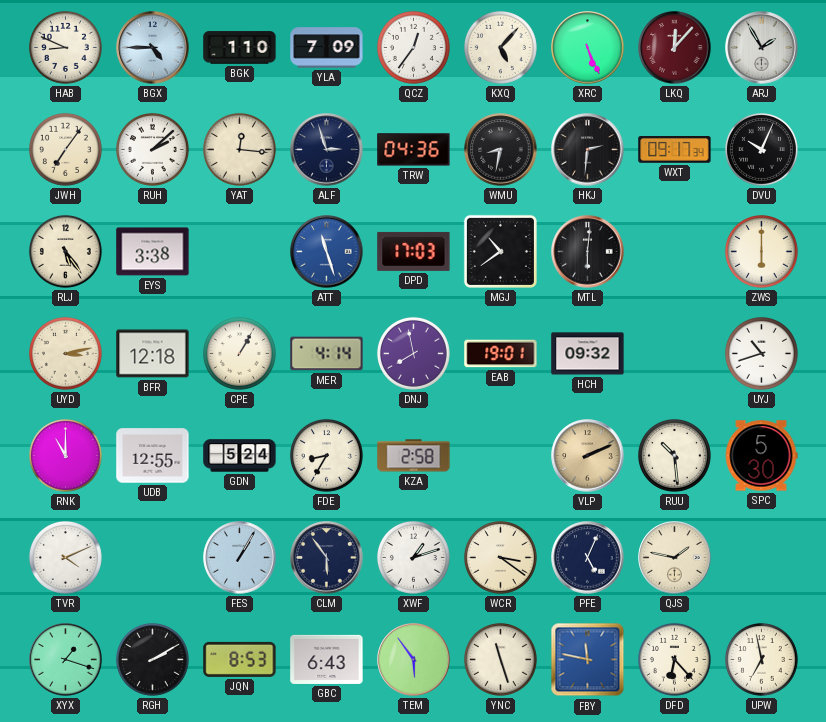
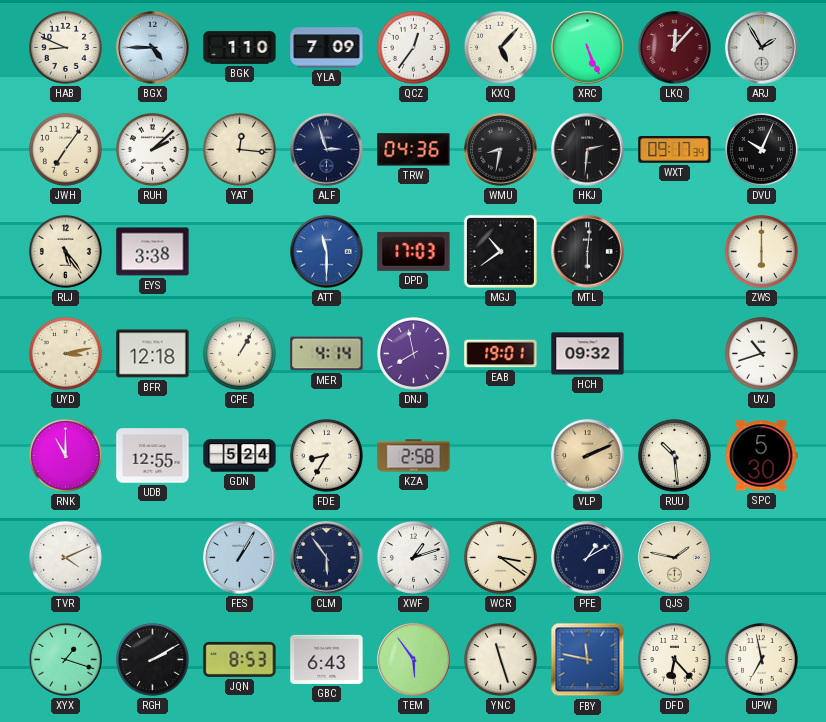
ATT: 11:27 -> 11:30
PFE: 5:04 -> 1:10
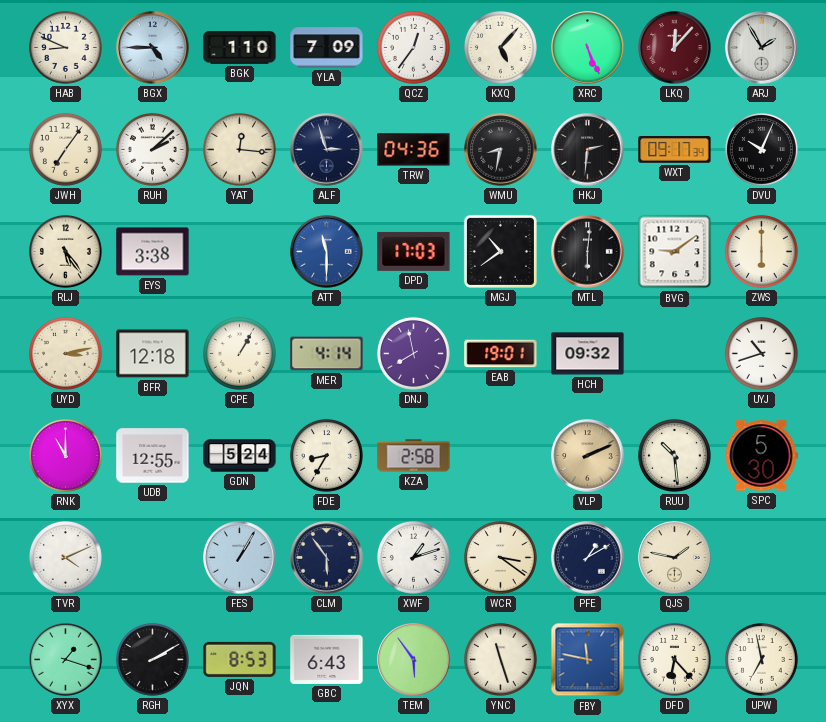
BVG: none -> 9:09
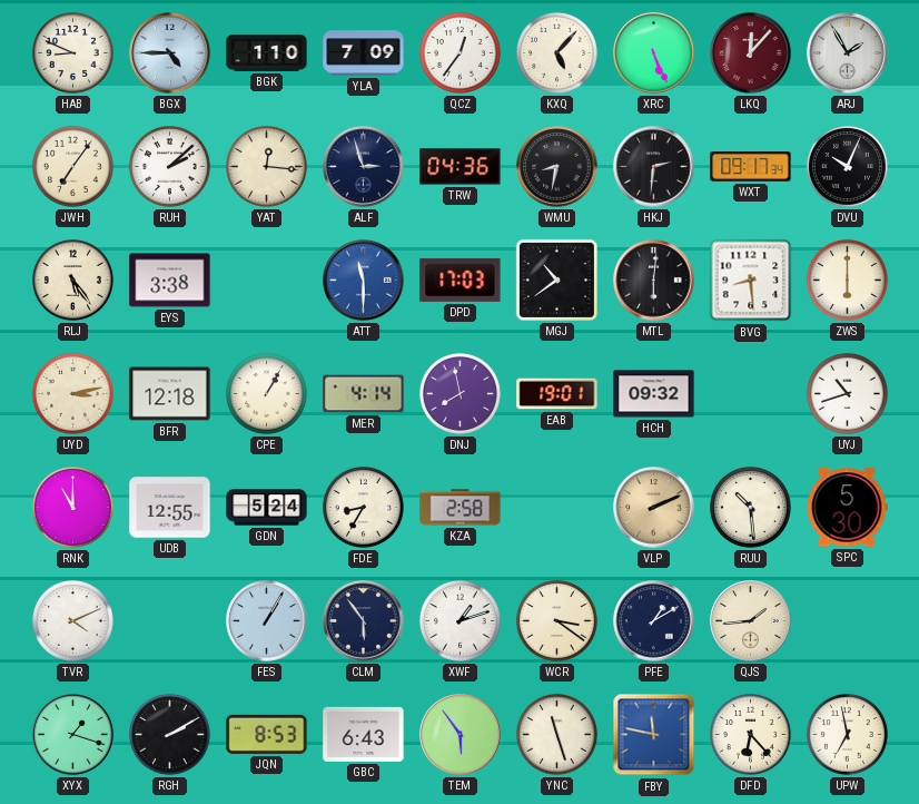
BVG: 9:09 -> 8:29
QJS: 1:47 -> 1:44
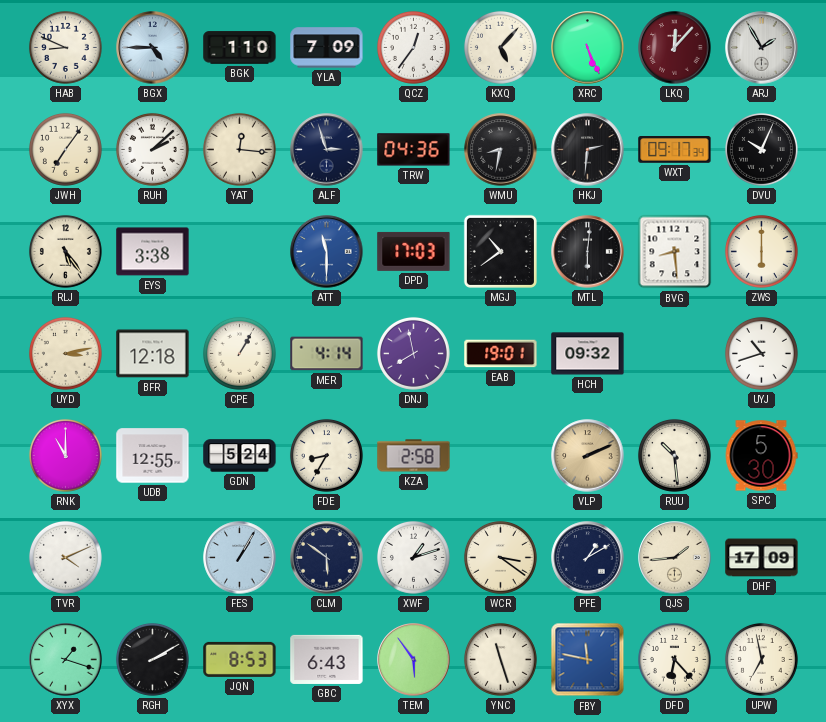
CLM: 5:54 -> 5:51
DHF: none -> 17:09
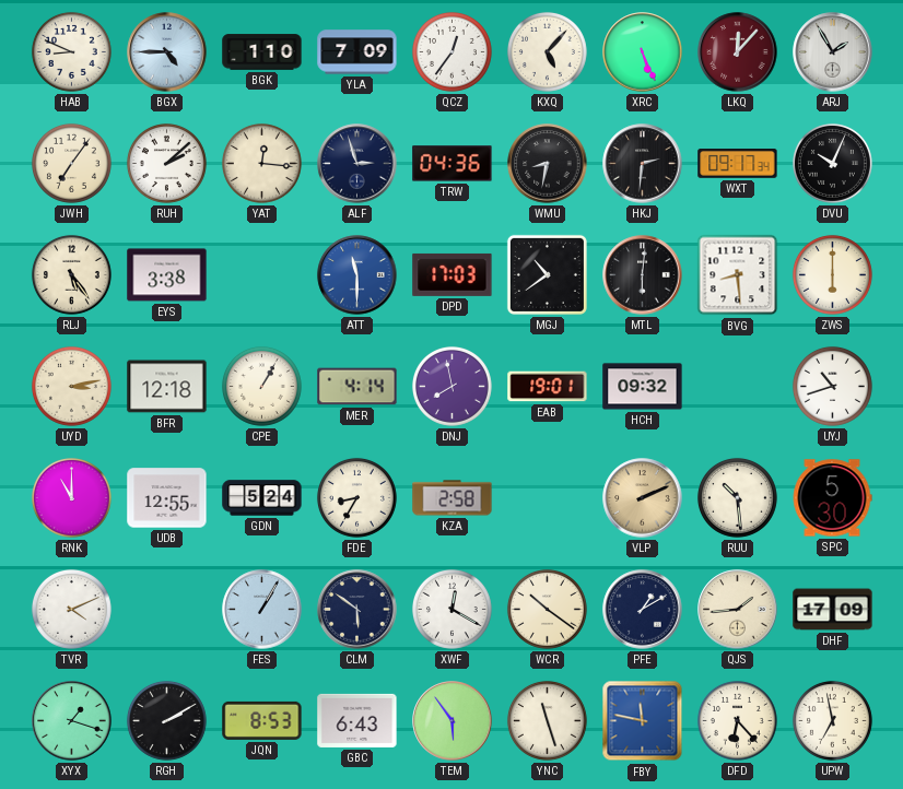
XWF: 1:12 -> 12:20
WCR: 3:21 -> 10:21
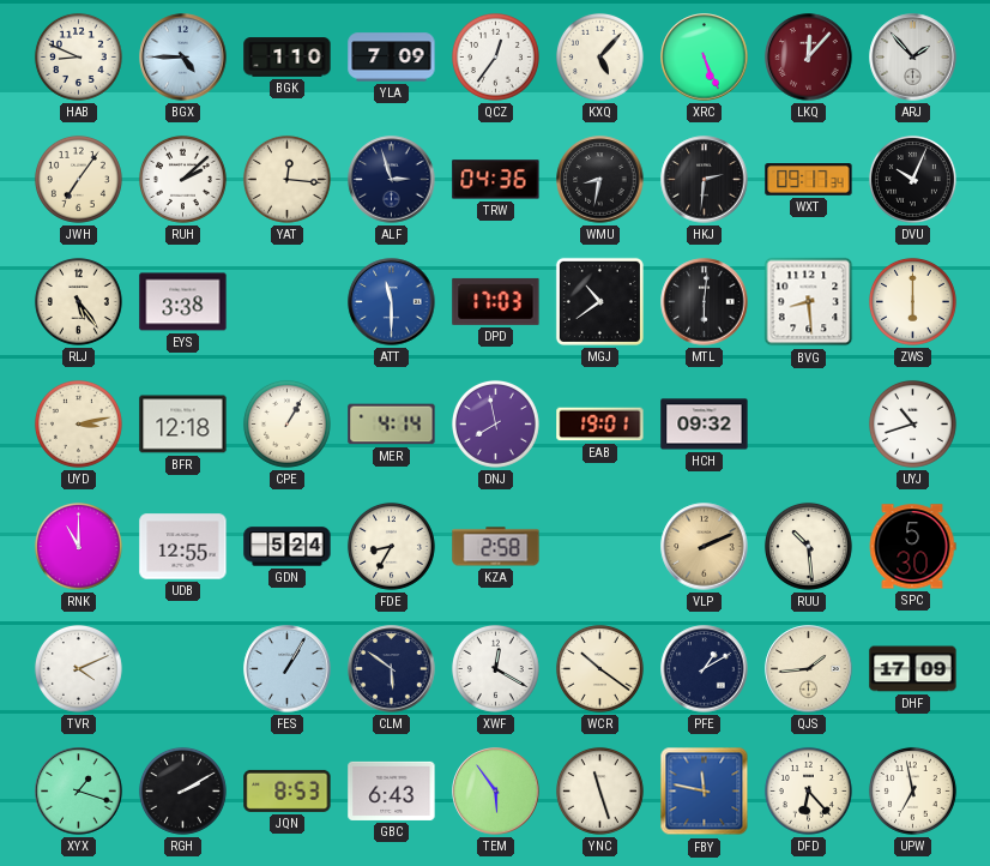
ARJ: 1:55 -> 1:53
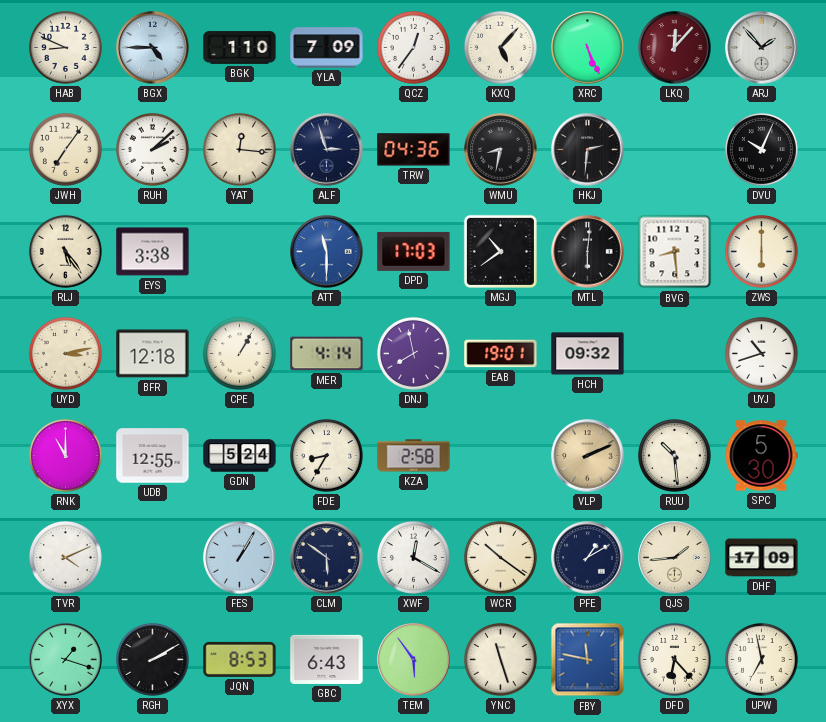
WXT: 09:17 -> none
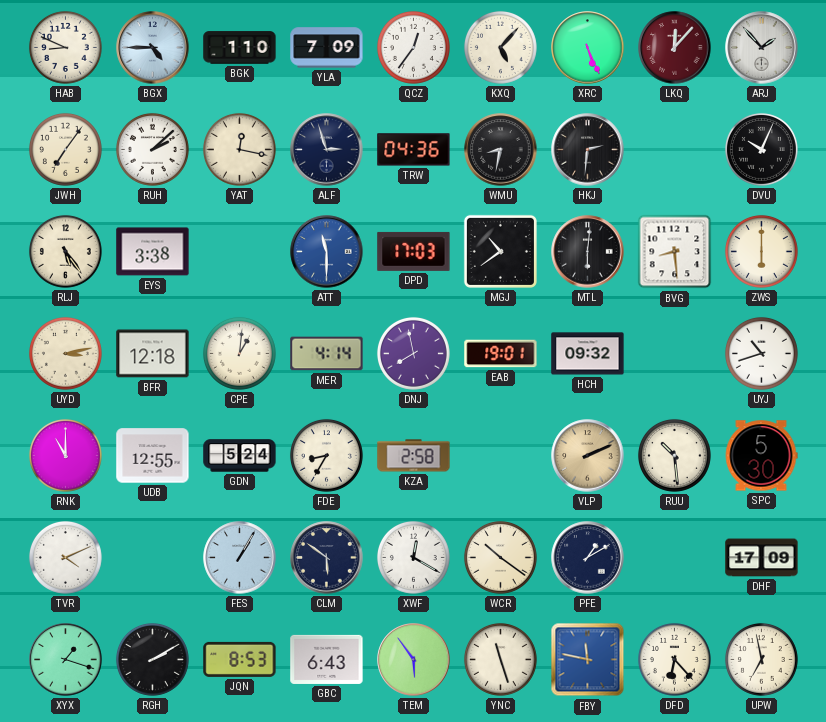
YAT: 12:16 -> 12:17
CPE: 1:05 -> 1:01
QJS: 1:44 -> none
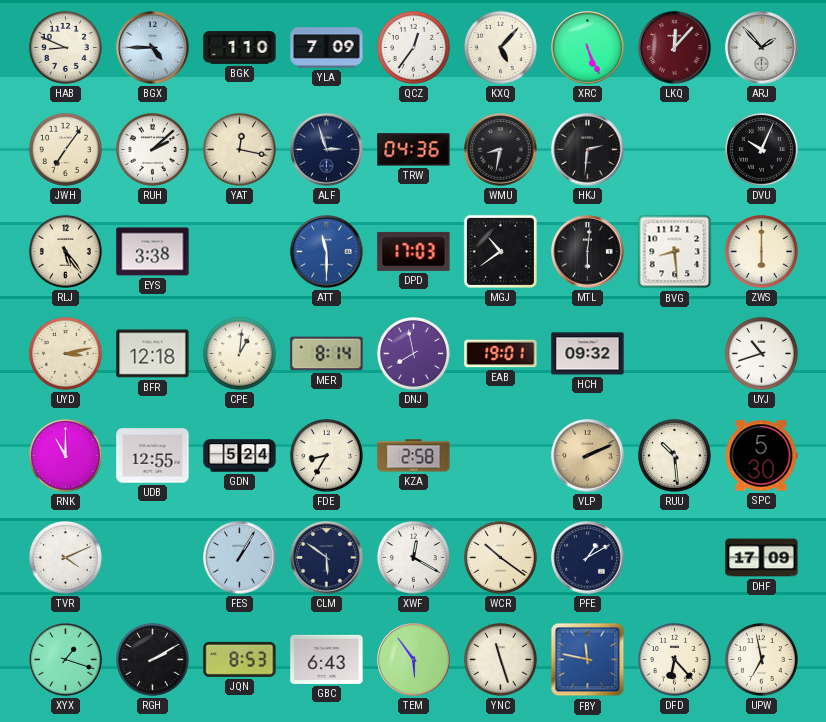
MER: 4:14 -> 8:14
